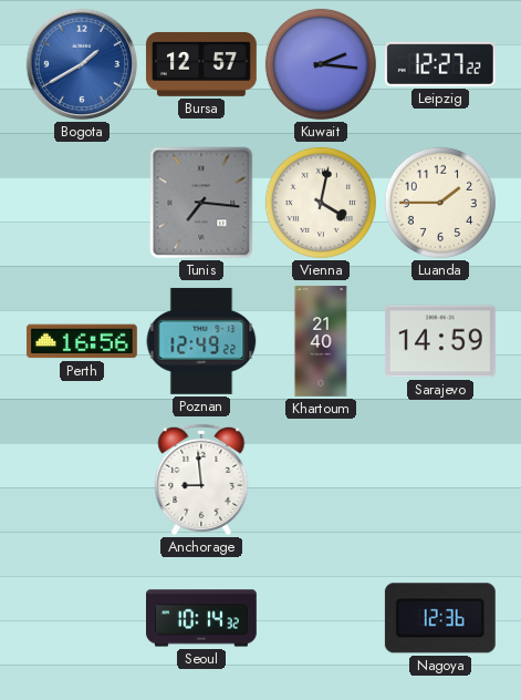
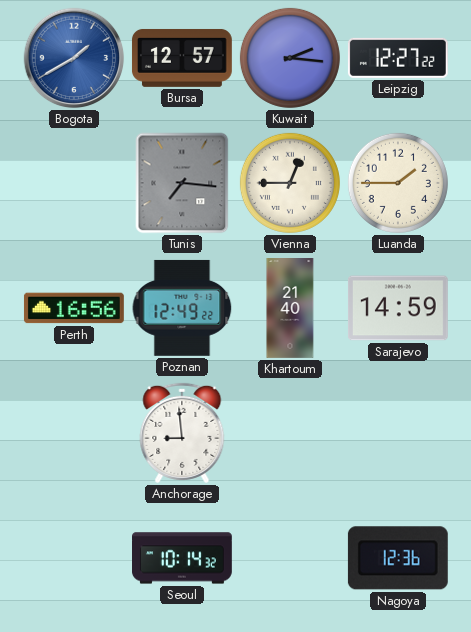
Vienna: 4:02 -> 12:45
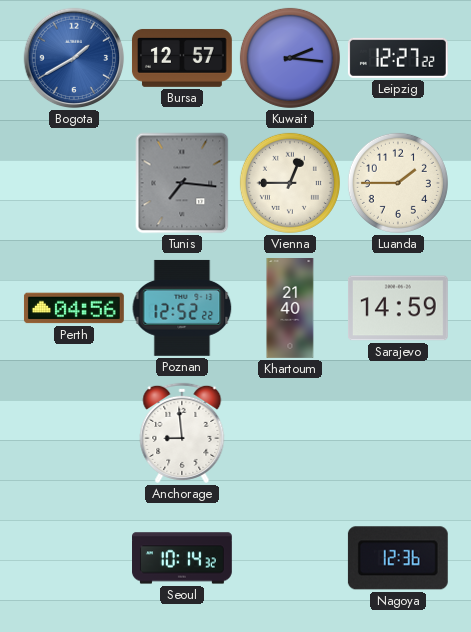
Perth: 16:56 -> 04:56
Poznan: 12:49 -> 12:52
